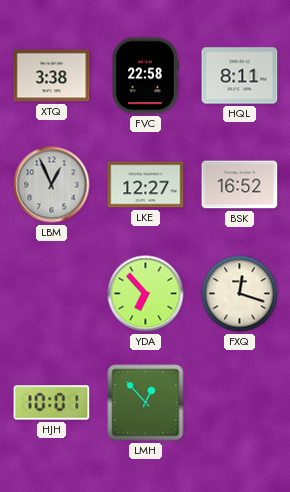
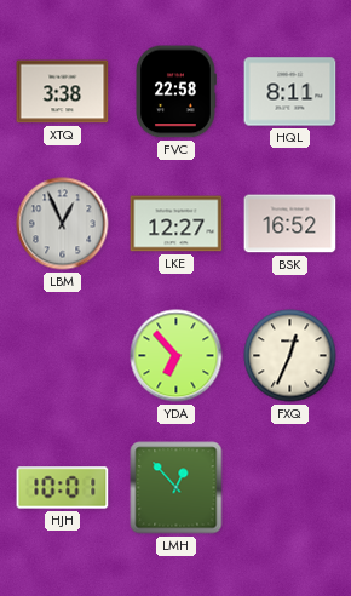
FXQ: 12:18 -> 12:34
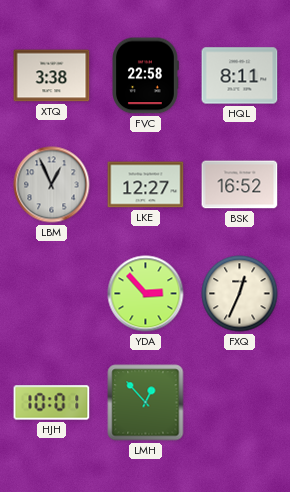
YDA: 6:53 -> 2:53
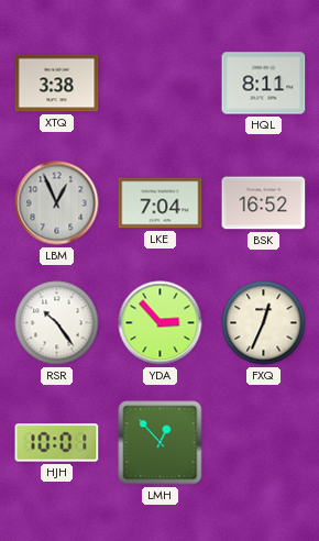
FVC: 22:58 -> none
LKE: 12:27 -> 7:04
RSR: none -> 10:24
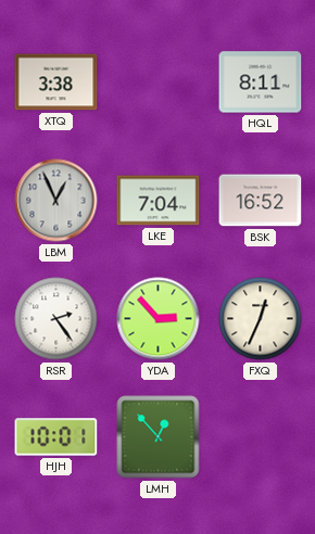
RSR: 10:24 -> 2:24
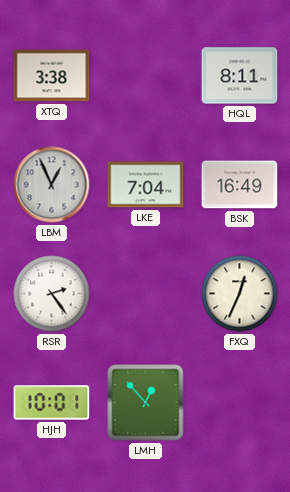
BSK: 16:52 -> 16:49
YDA: 2:53 -> none
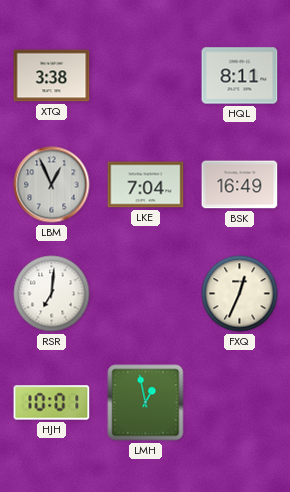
RSR: 2:24 -> 7:01
LMH: 12:53 -> 12:58
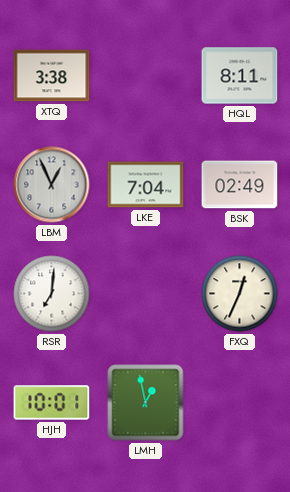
BSK: 16:49 -> 02:49
